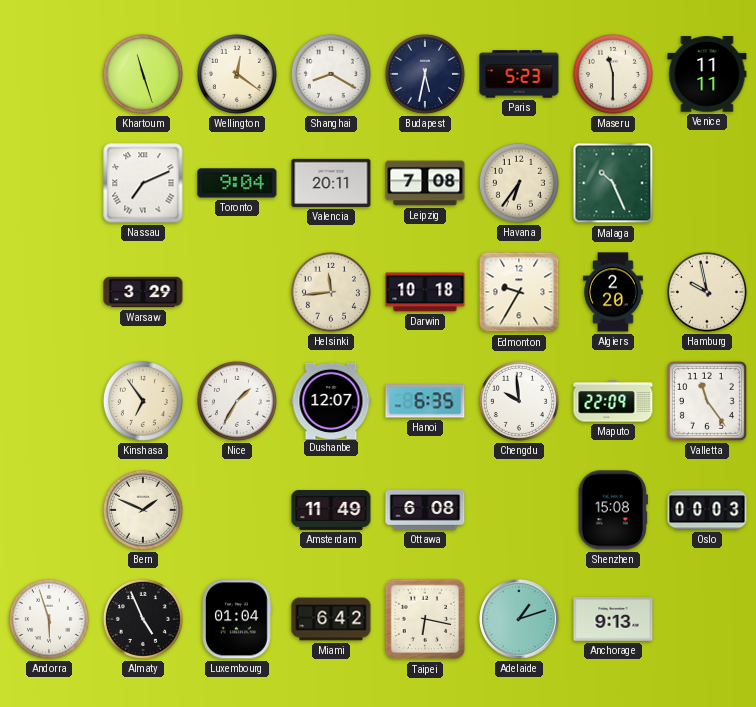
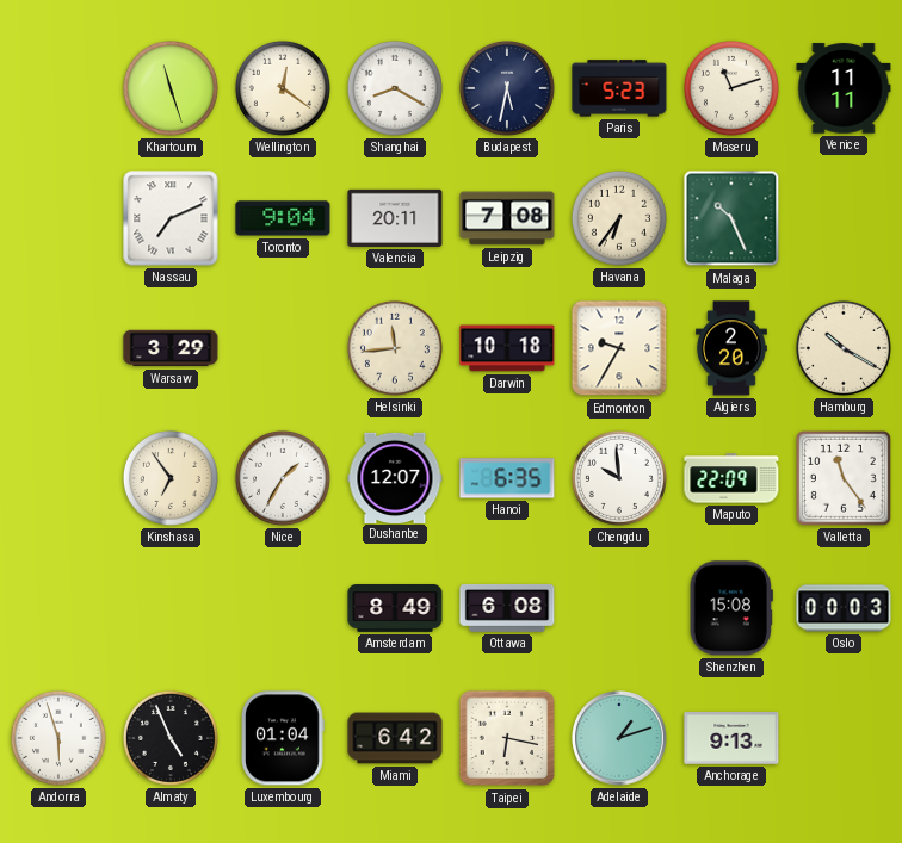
Maseru: 11:30 -> 11:12
Hamburg: 9:58 -> 10:20
Bern: 1:49 -> none
Amsterdam: 11:49 -> 8:49
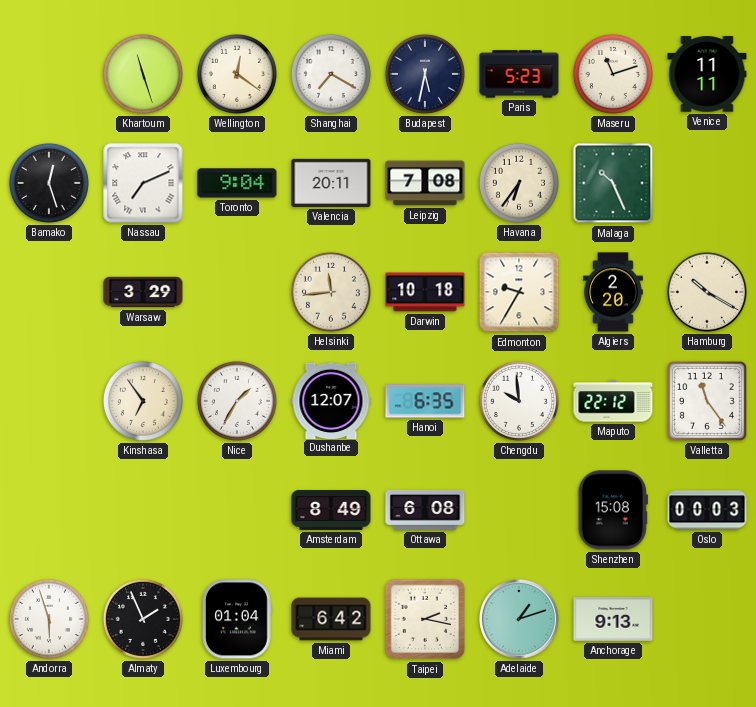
Shanghai: 8:20 -> 7:20
Bamako: none -> 12:27
Maputo: 22:09 -> 22:12
Almaty: 4:56 -> 1:56
Taipei: 6:17 -> 2:17
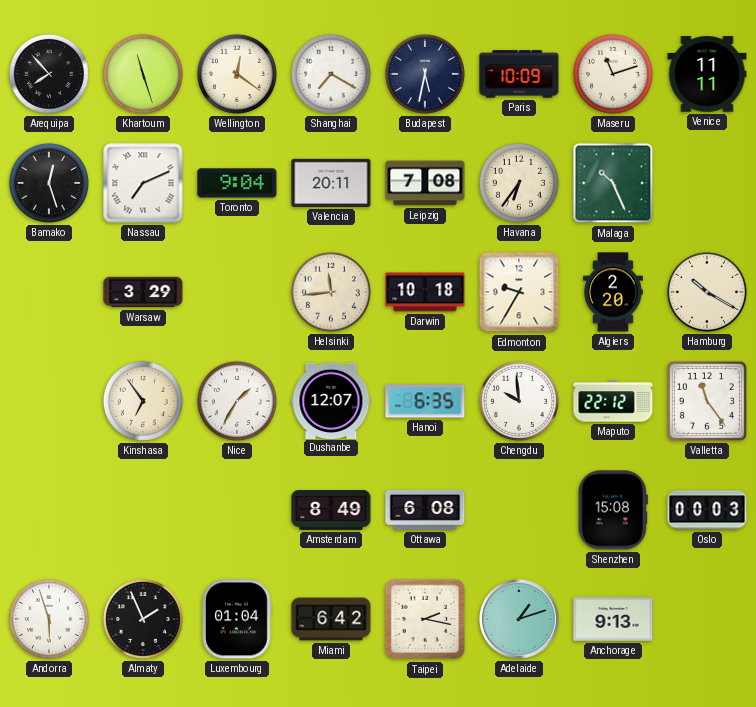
Arequipa: none -> 7:53
Paris: 5:23 -> 10:09
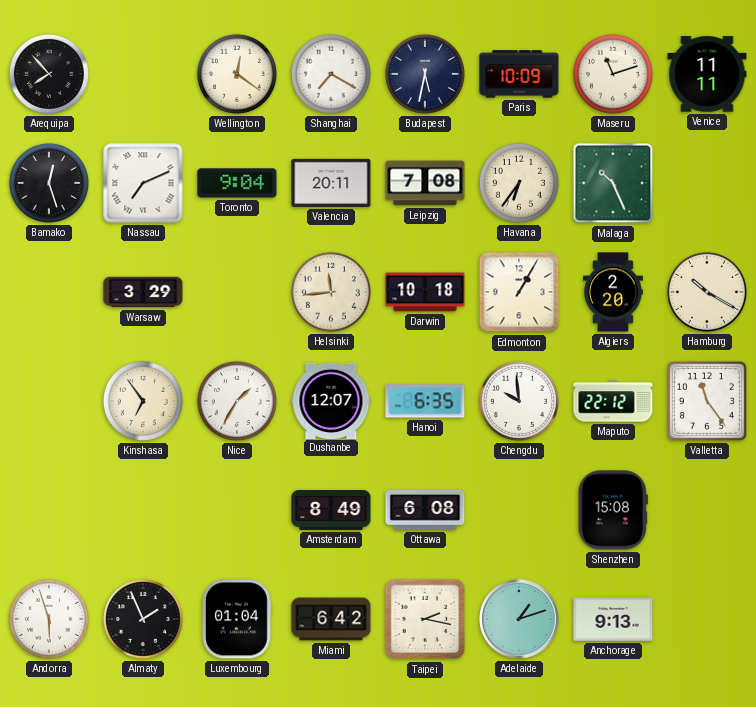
Khartoum: 11:27 -> none
Edmonton: 9:35 -> 1:05
Oslo: 00:03 -> none
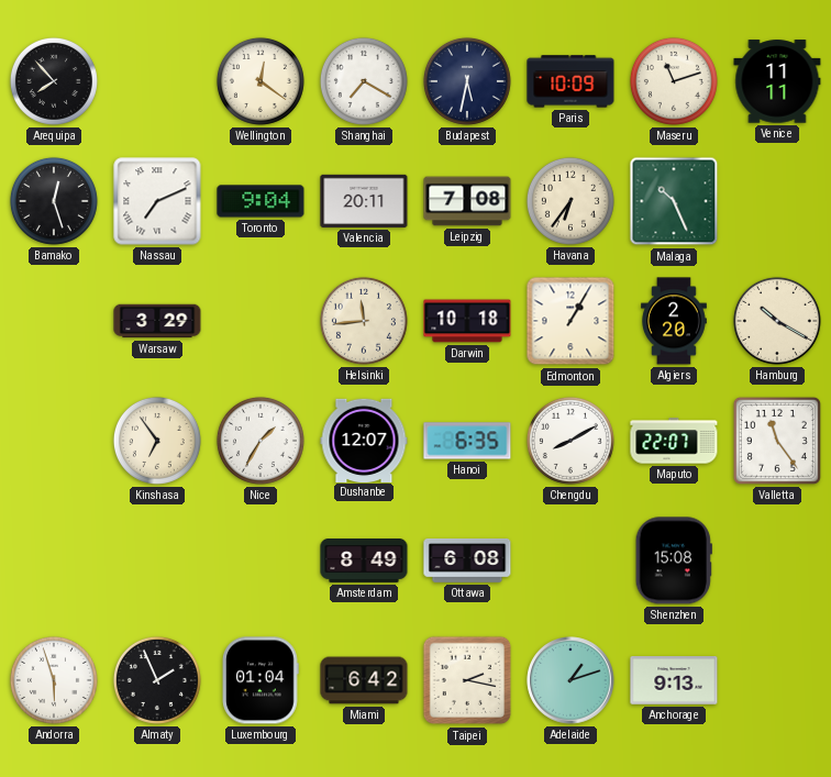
Chengdu: 9:59 -> 8:10
Maputo: 22:12 -> 22:07
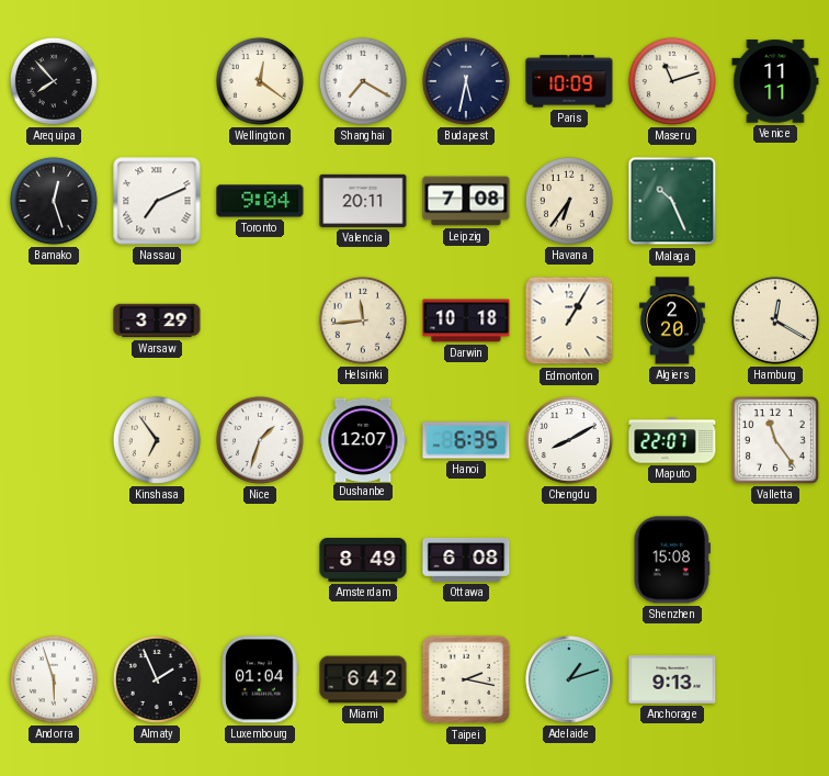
Hamburg: 10:20 -> 12:20
Nice: 1:35 -> 1:33
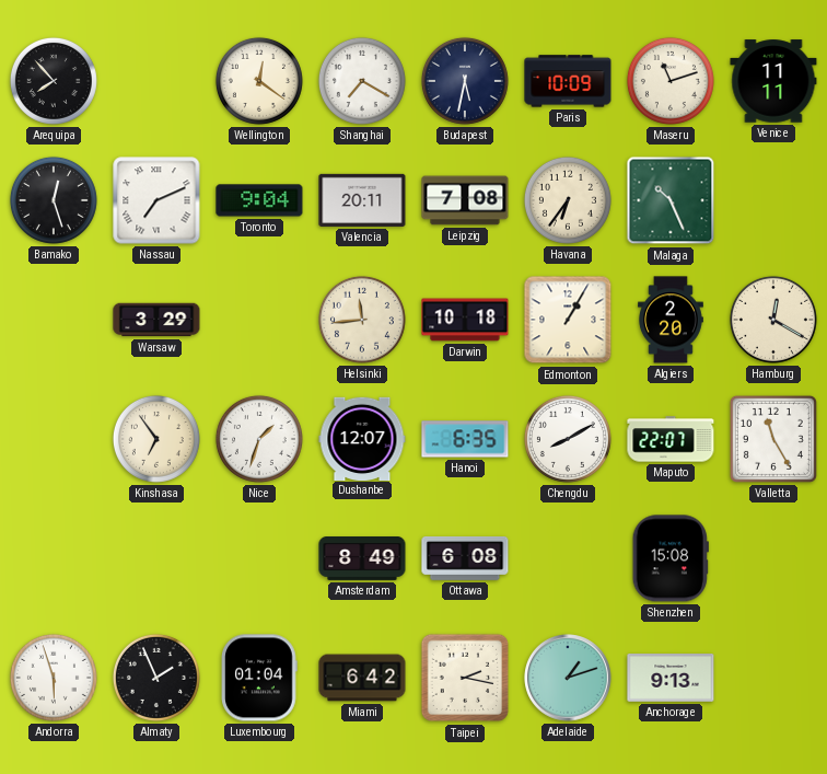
Valletta: 11:24 -> 11:25
